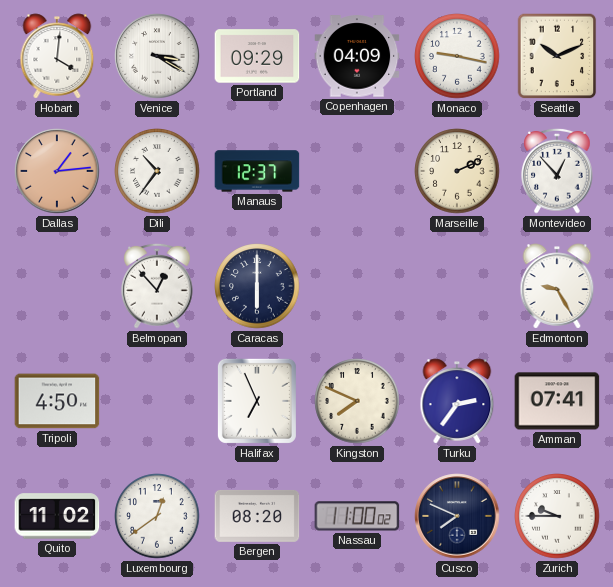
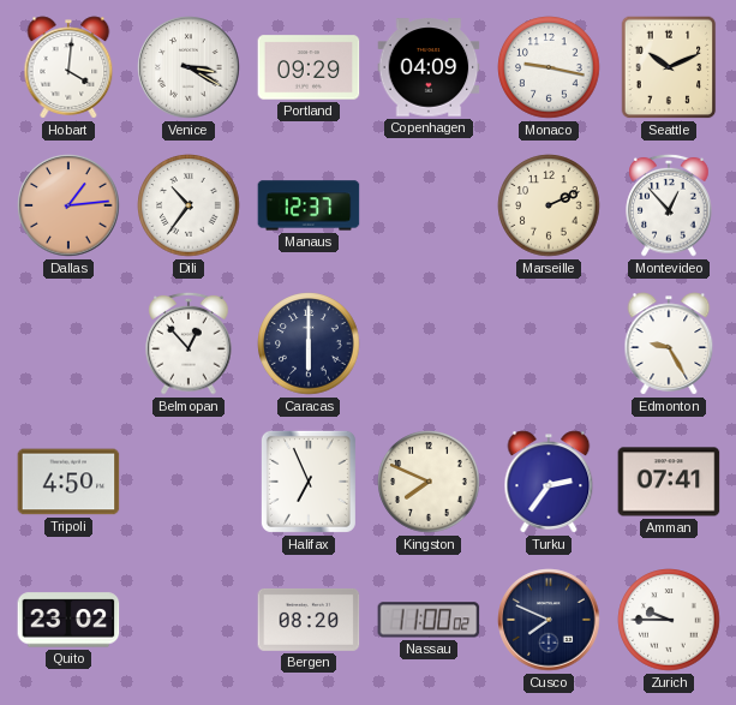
Quito: 11:02 -> 23:02
Luxembourg: 12:39 -> none
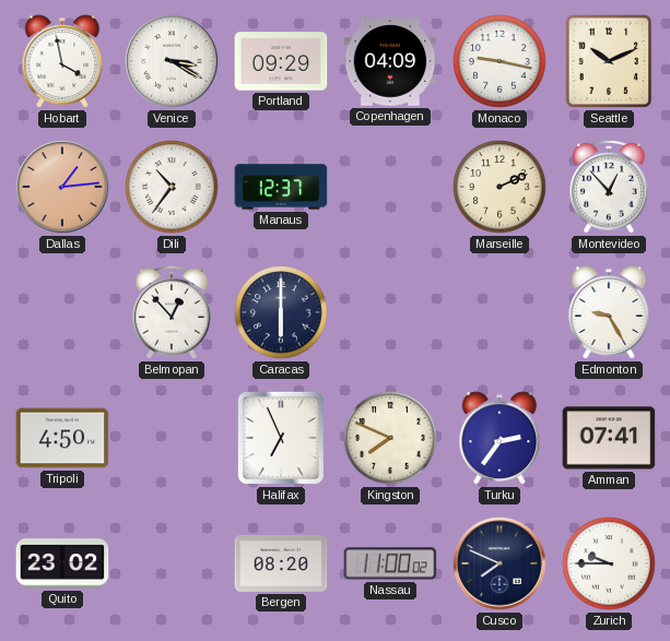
Hobart: 4:01 -> 3:58
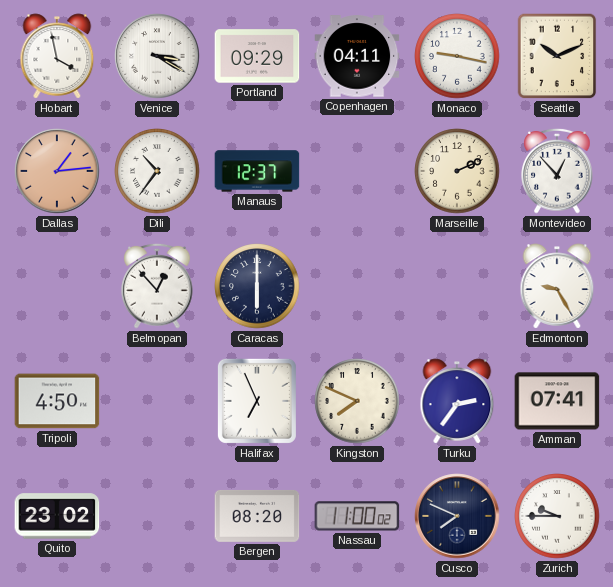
Copenhagen: 04:09 -> 04:11
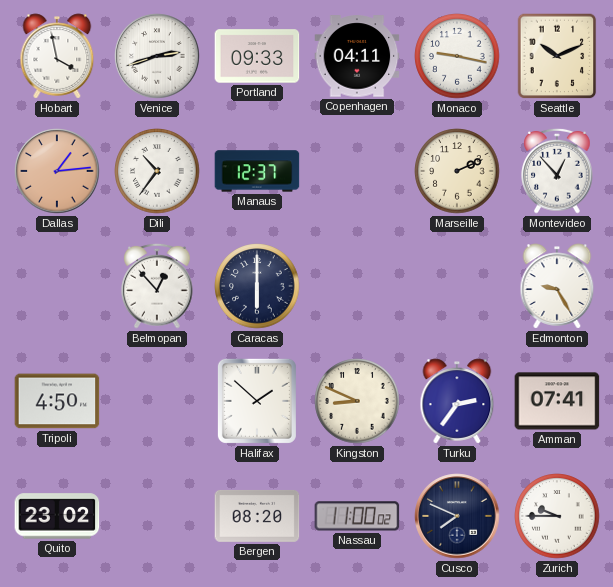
Venice: 3:20 -> 2:42
Portland: 09:29 -> 09:33
Halifax: 6:56 -> 1:52
Kingston: 7:49 -> 8:49
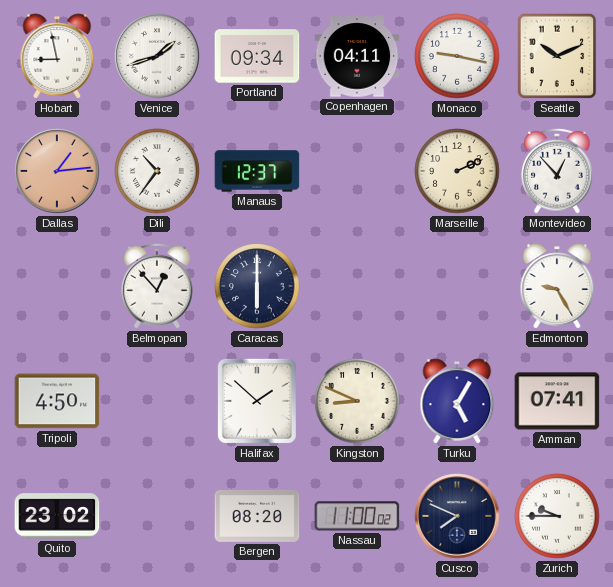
Hobart: 3:58 -> 8:58
Venice: 2:42 -> 1:42
Portland: 09:33 -> 09:34
Turku: 2:36 -> 5:05
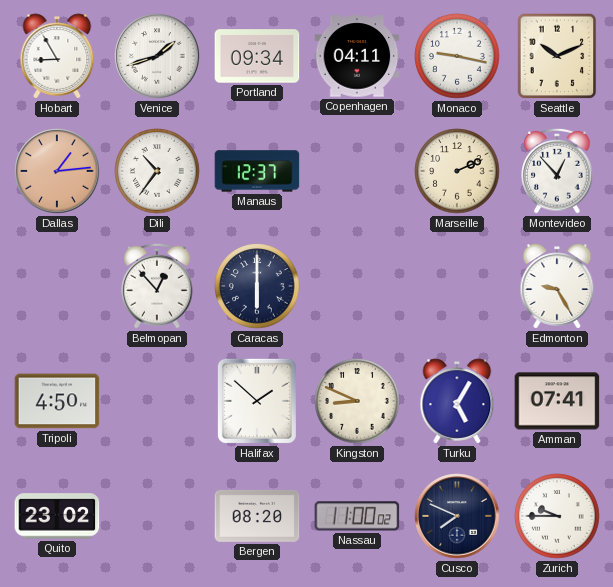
Hobart: 8:58 -> 8:55
